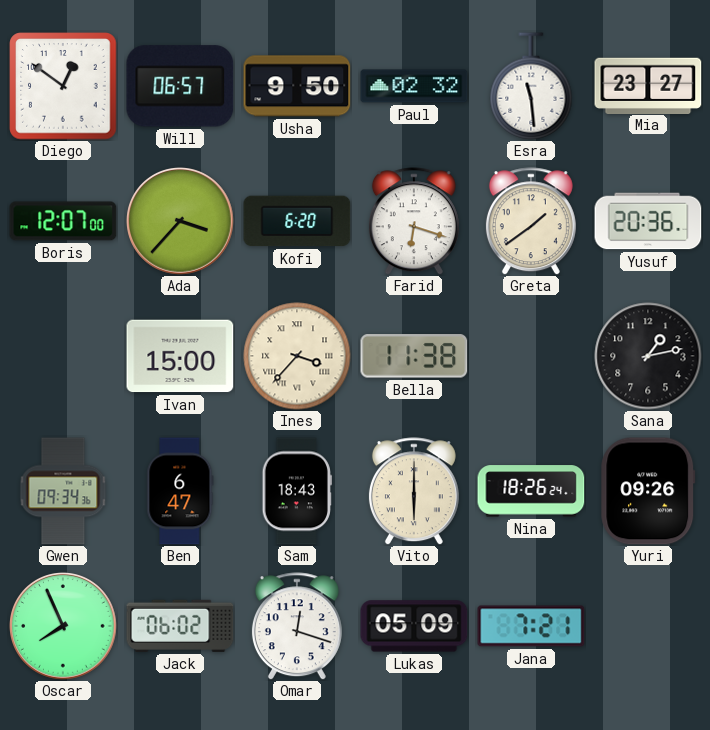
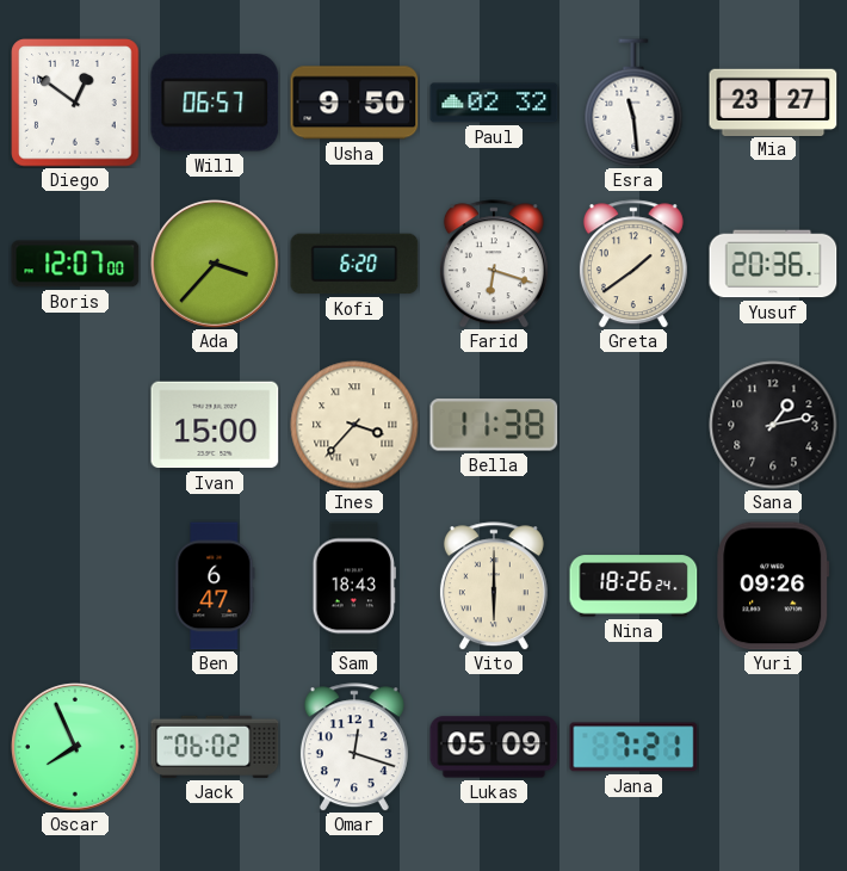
Gwen: 09:34 -> none
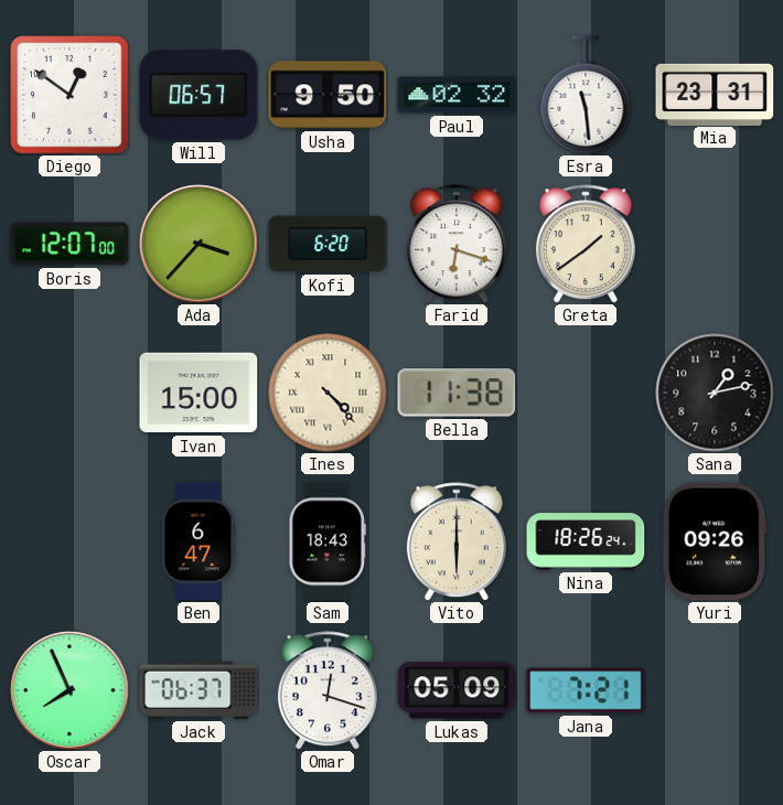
Mia: 23:27 -> 23:31
Yusuf: 20:36 -> none
Ines: 3:37 -> 4:23
Jack: 06:02 -> 06:37
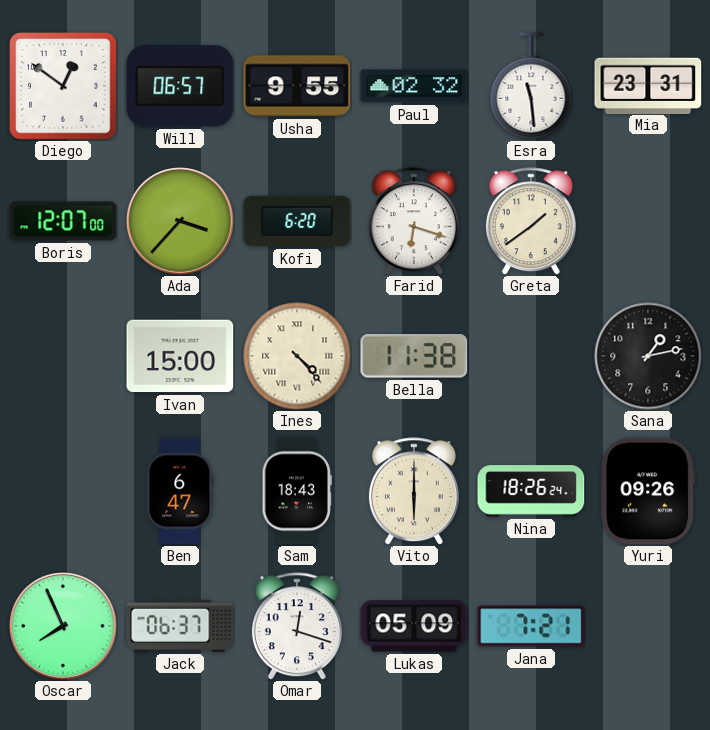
Usha: 9:50 -> 9:55
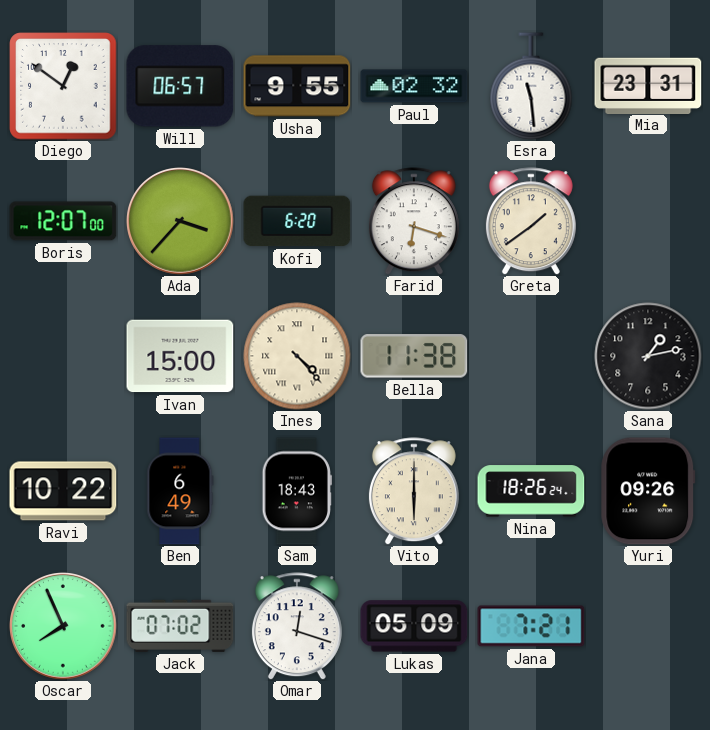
Ravi: none -> 10:22
Ben: 6:47 -> 6:49
Jack: 06:37 -> 07:02
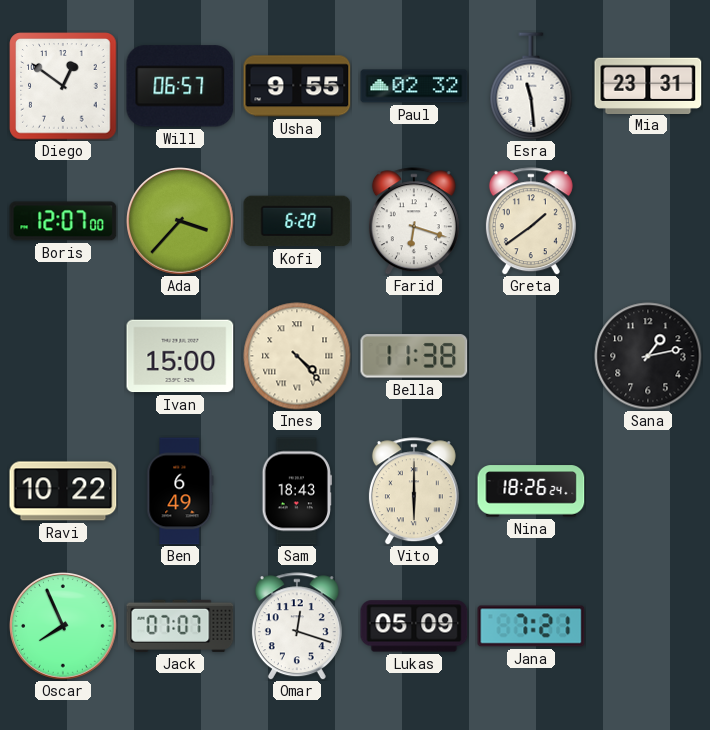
Yuri: 09:26 -> none
Jack: 07:02 -> 07:07
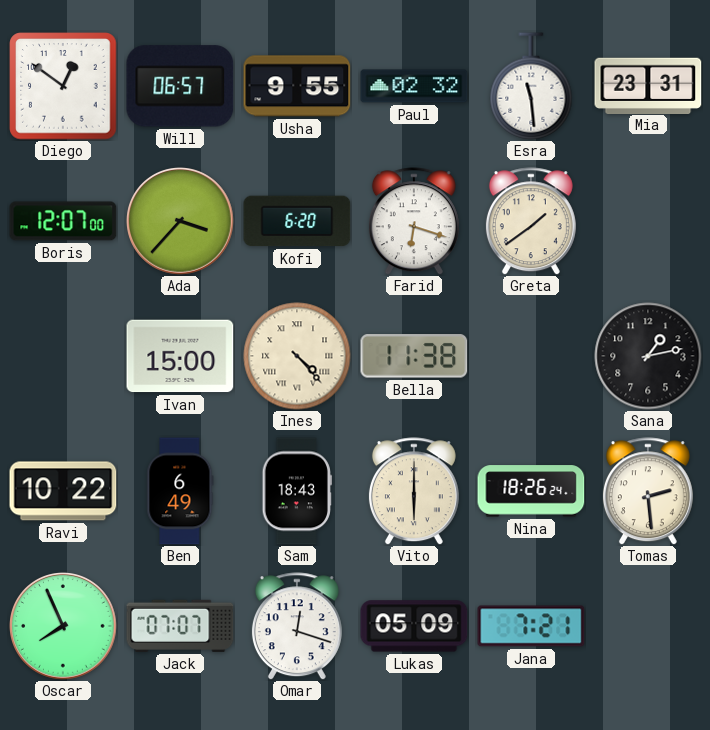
Tomas: none -> 2:29
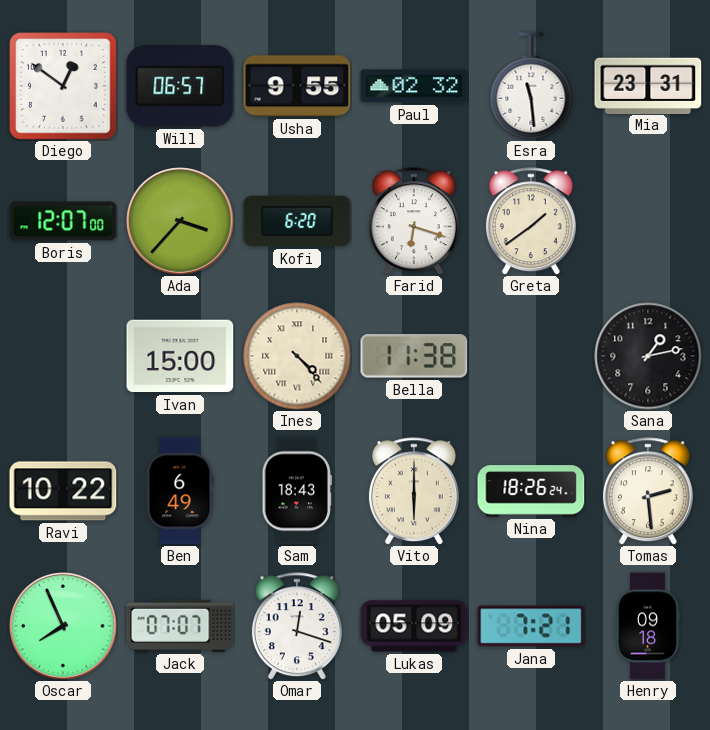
Henry: none -> 09:18
